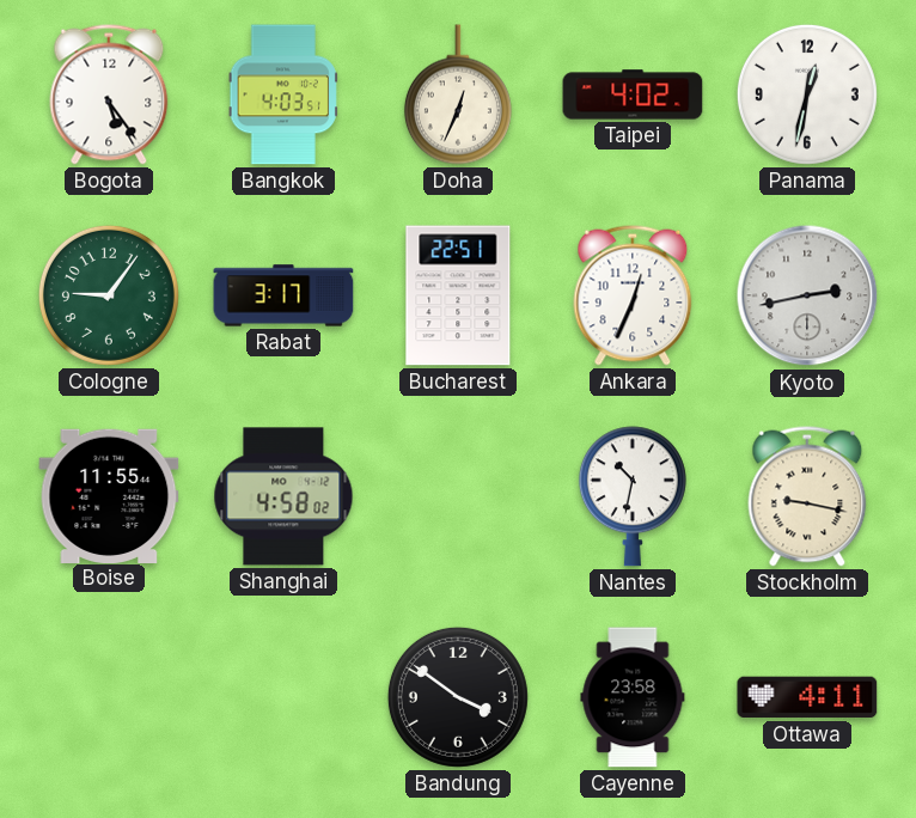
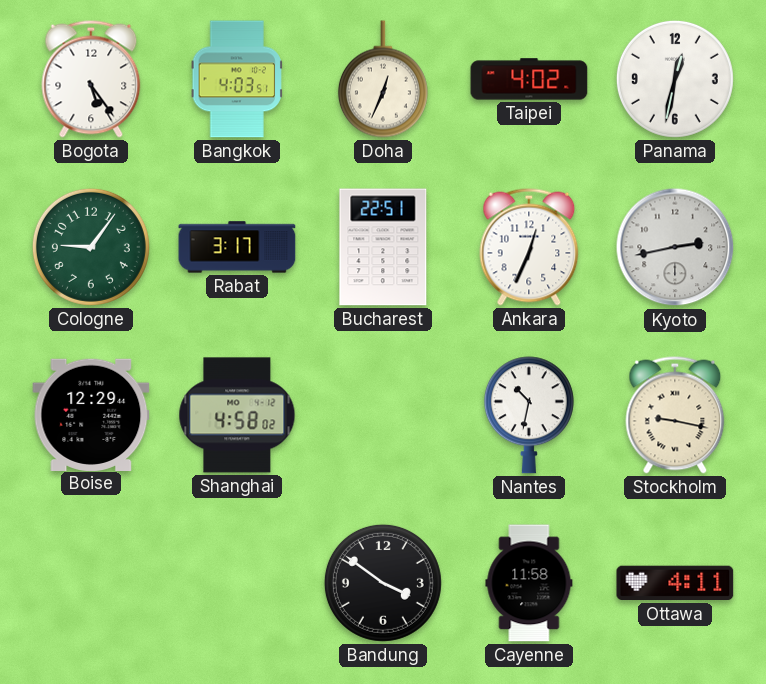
Boise: 11:55 -> 12:29
Cayenne: 23:58 -> 11:58
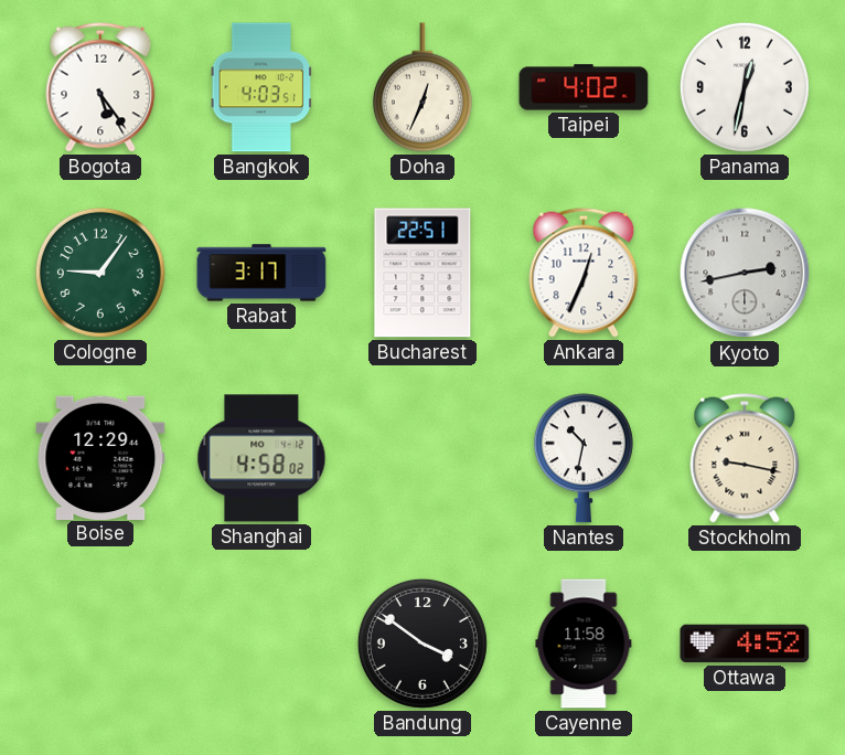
Ottawa: 4:11 -> 4:52
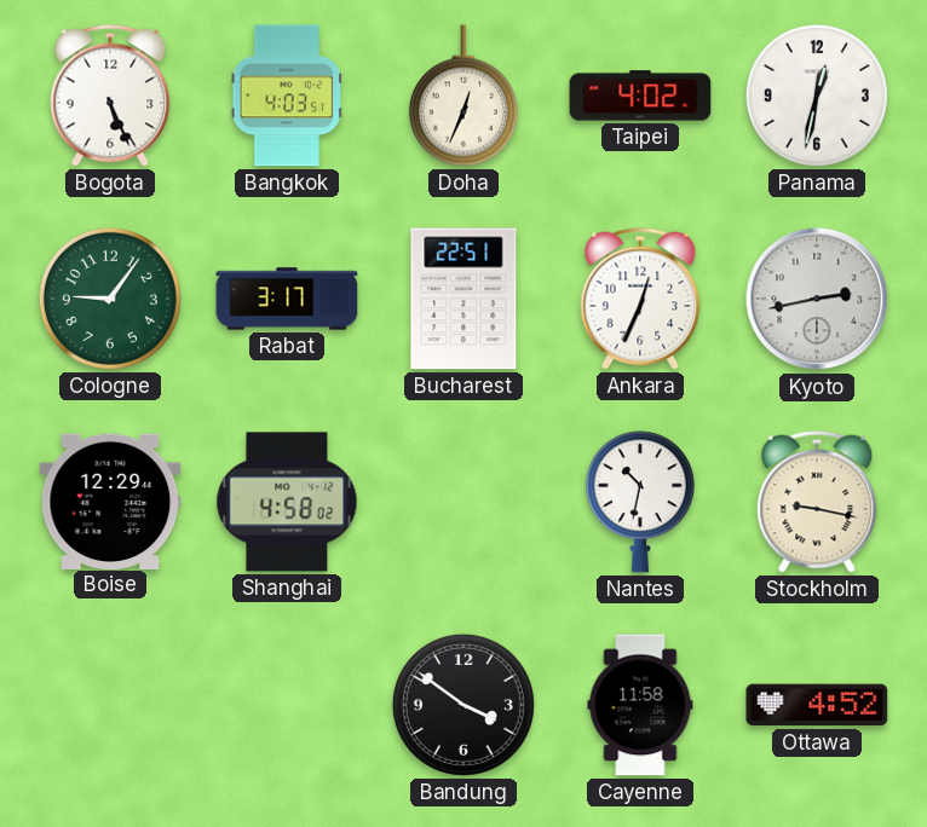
Bogota: 5:24 -> 5:26
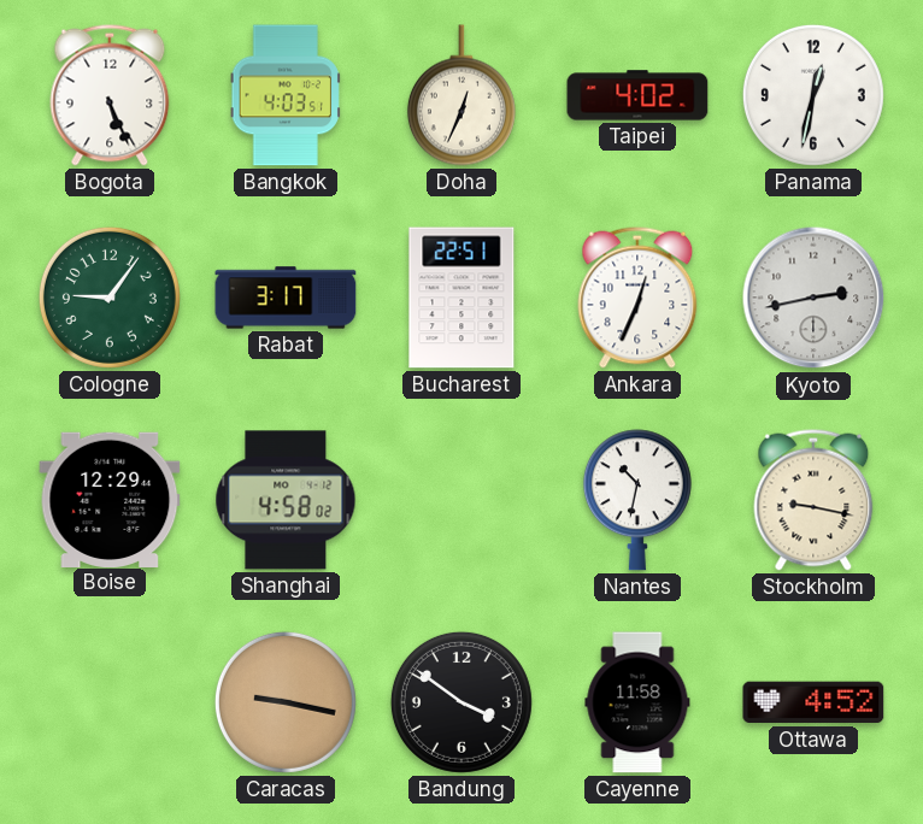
Caracas: none -> 9:17
